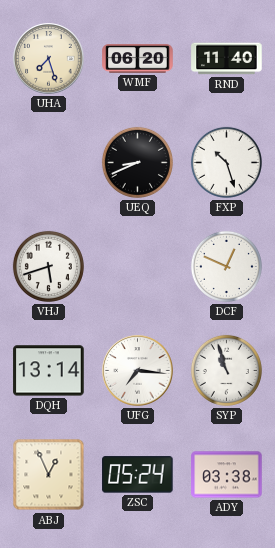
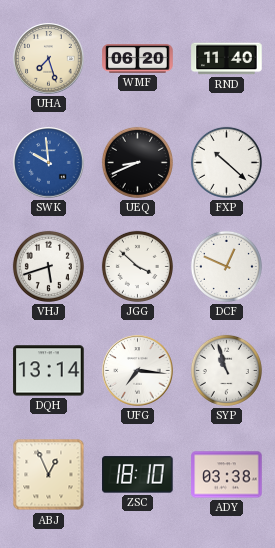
SWK: none -> 9:59
FXP: 10:27 -> 10:22
JGG: none -> 3:52
ZSC: 05:24 -> 18:10
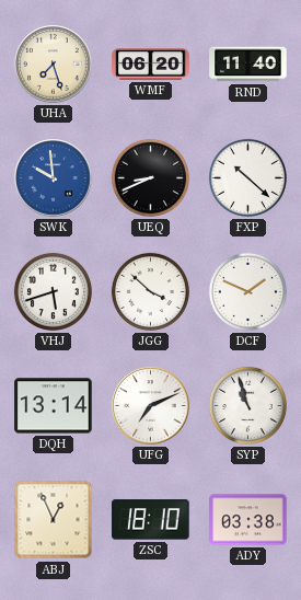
DCF: 12:49 -> 1:49
UFG: 7:16 -> 7:11
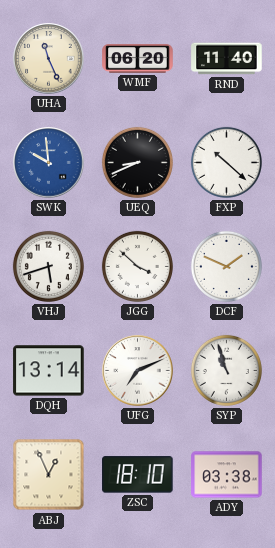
UHA: 7:27 -> 11:26
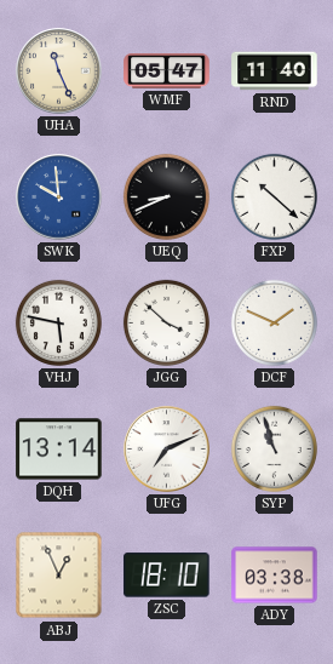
WMF: 06:20 -> 05:47
VHJ: 5:42 -> 5:47
